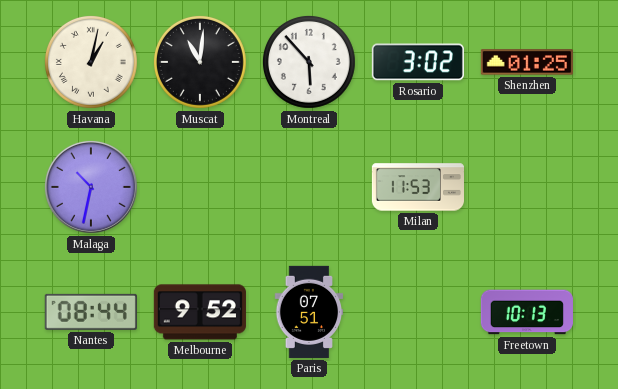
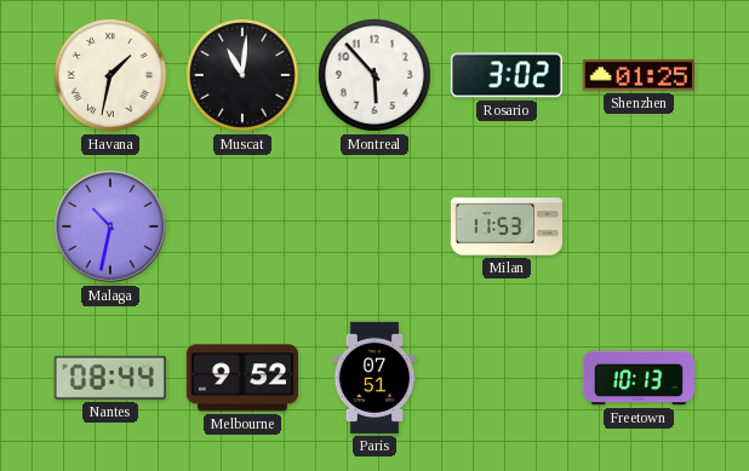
Havana: 1:02 -> 1:32
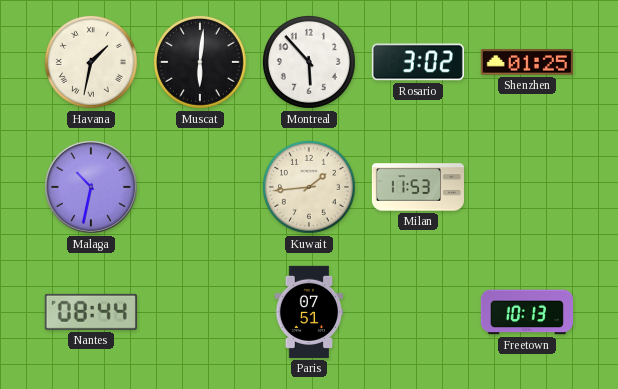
Muscat: 11:01 -> 6:01
Kuwait: none -> 1:44
Melbourne: 9:52 -> none
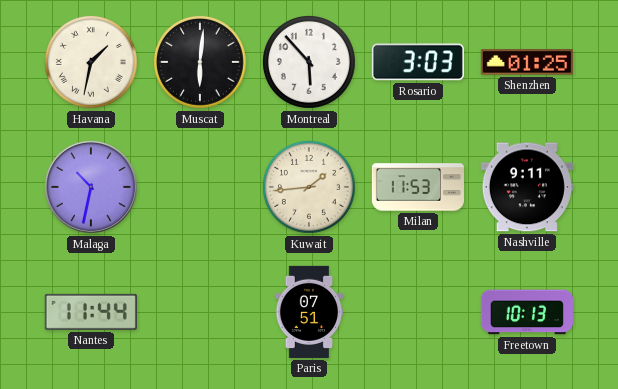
Rosario: 3:02 -> 3:03
Nashville: none -> 9:11
Nantes: 08:44 -> 11:44
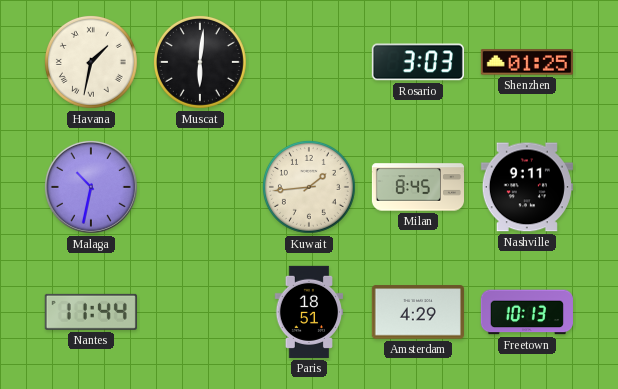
Montreal: 5:53 -> none
Milan: 11:53 -> 8:45
Paris: 07:51 -> 18:51
Amsterdam: none -> 4:29
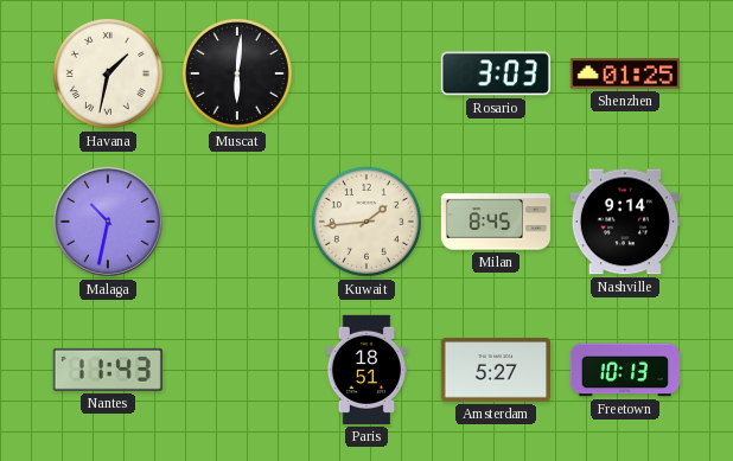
Nashville: 9:11 -> 9:14
Nantes: 11:44 -> 11:43
Amsterdam: 4:29 -> 5:27
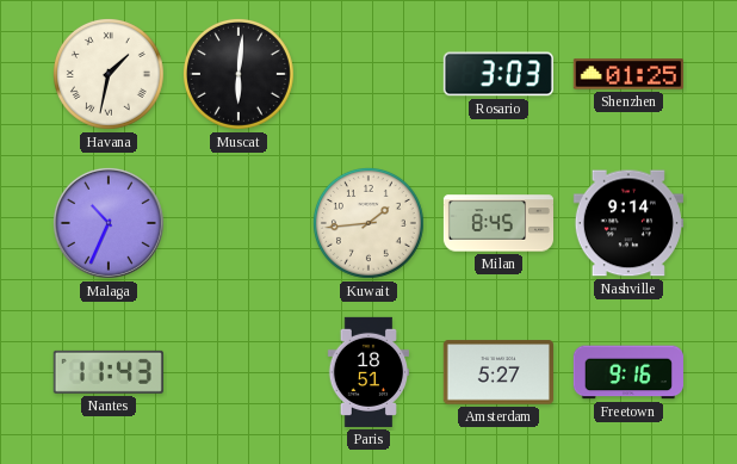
Malaga: 10:32 -> 10:34
Freetown: 10:13 -> 9:16
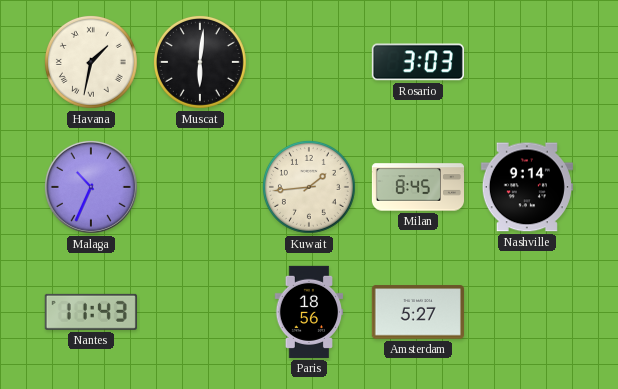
Shenzhen: 01:25 -> none
Paris: 18:51 -> 18:56
Freetown: 9:16 -> none
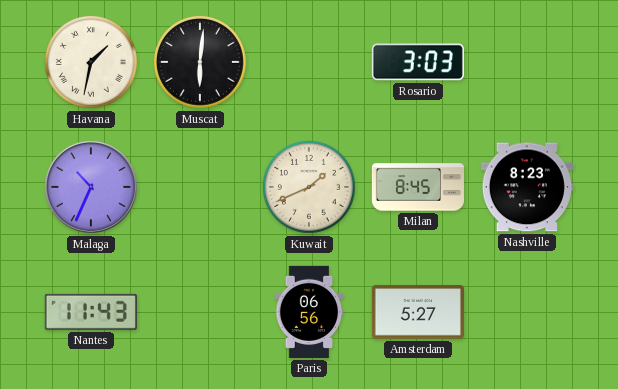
Kuwait: 1:44 -> 1:41
Nashville: 9:14 -> 8:23
Paris: 18:56 -> 06:56
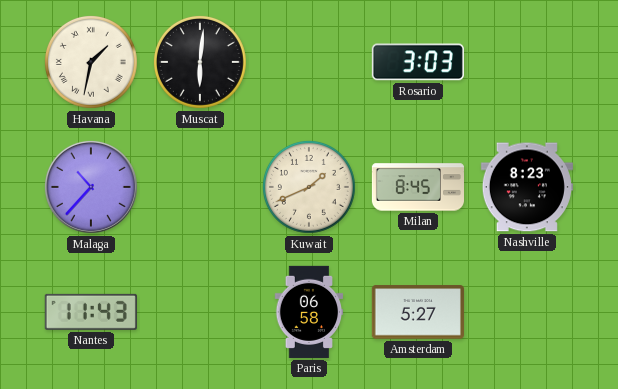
Malaga: 10:34 -> 10:37
Paris: 06:56 -> 06:58
